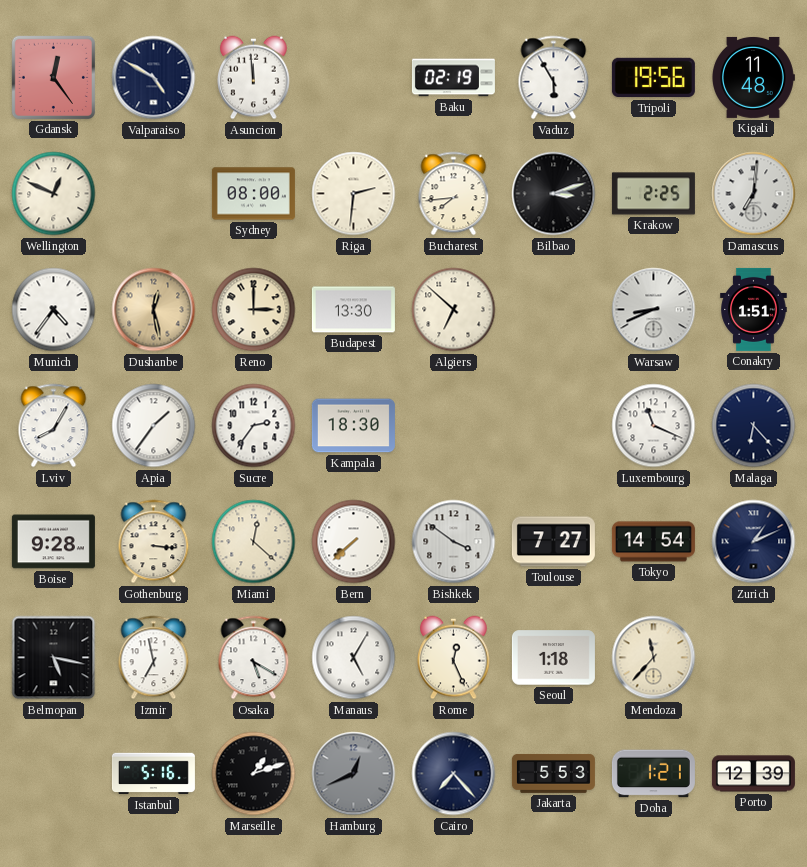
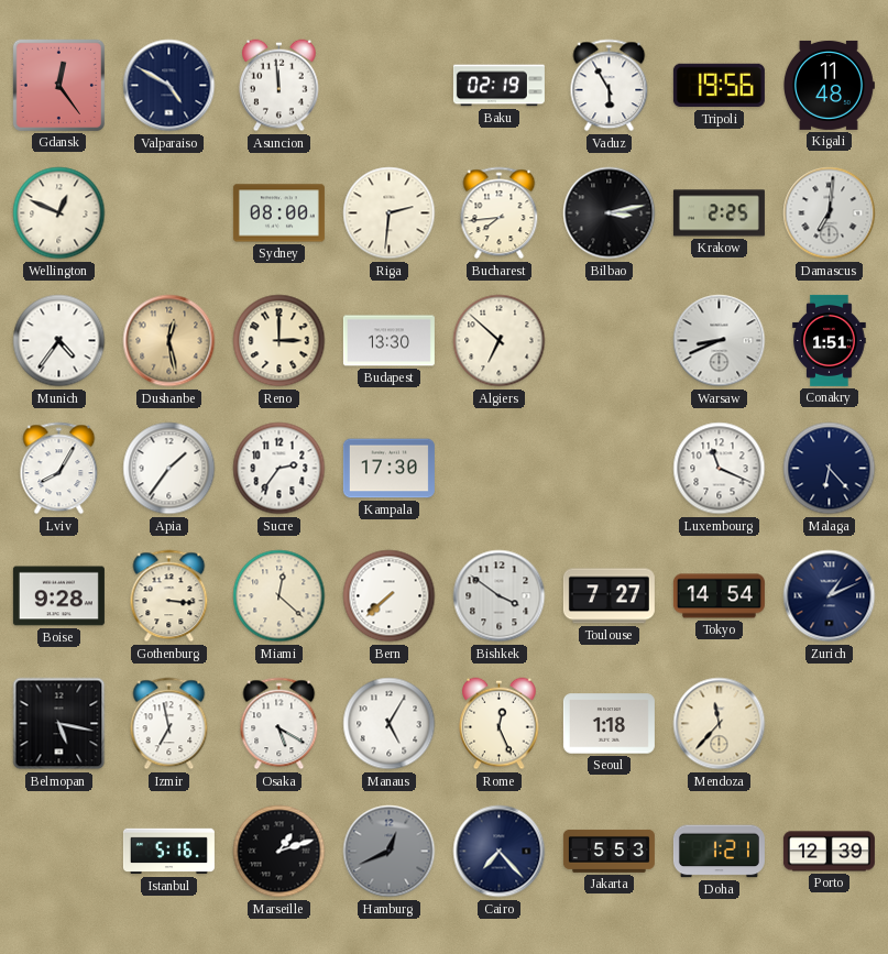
Bilbao: 3:12 -> 3:13
Kampala: 18:30 -> 17:30
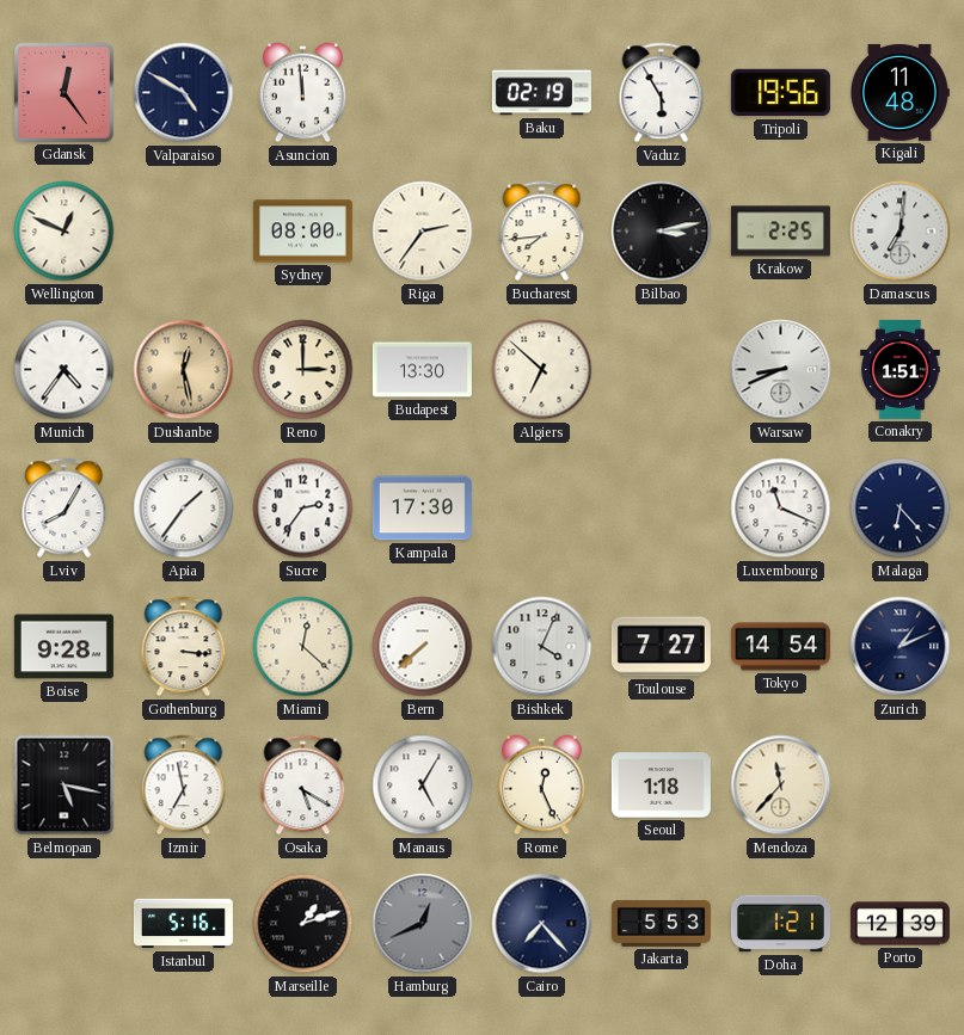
Riga: 2:31 -> 2:36
Bishkek: 3:51 -> 4:04
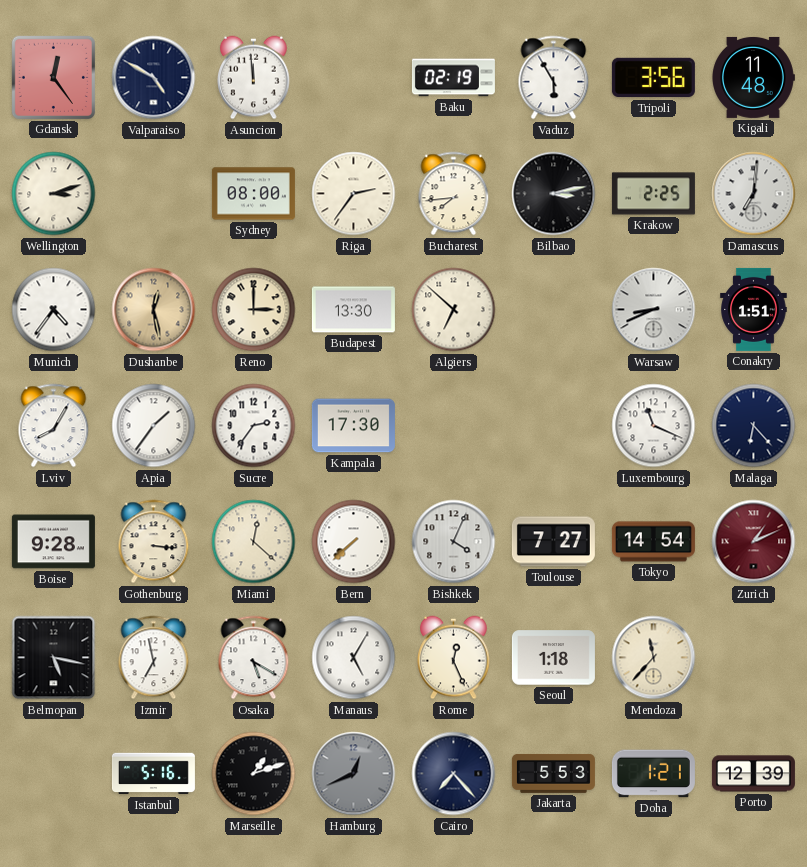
Tripoli: 19:56 -> 3:56
Wellington: 12:49 -> 3:12
Zurich dial: navy -> burgundy
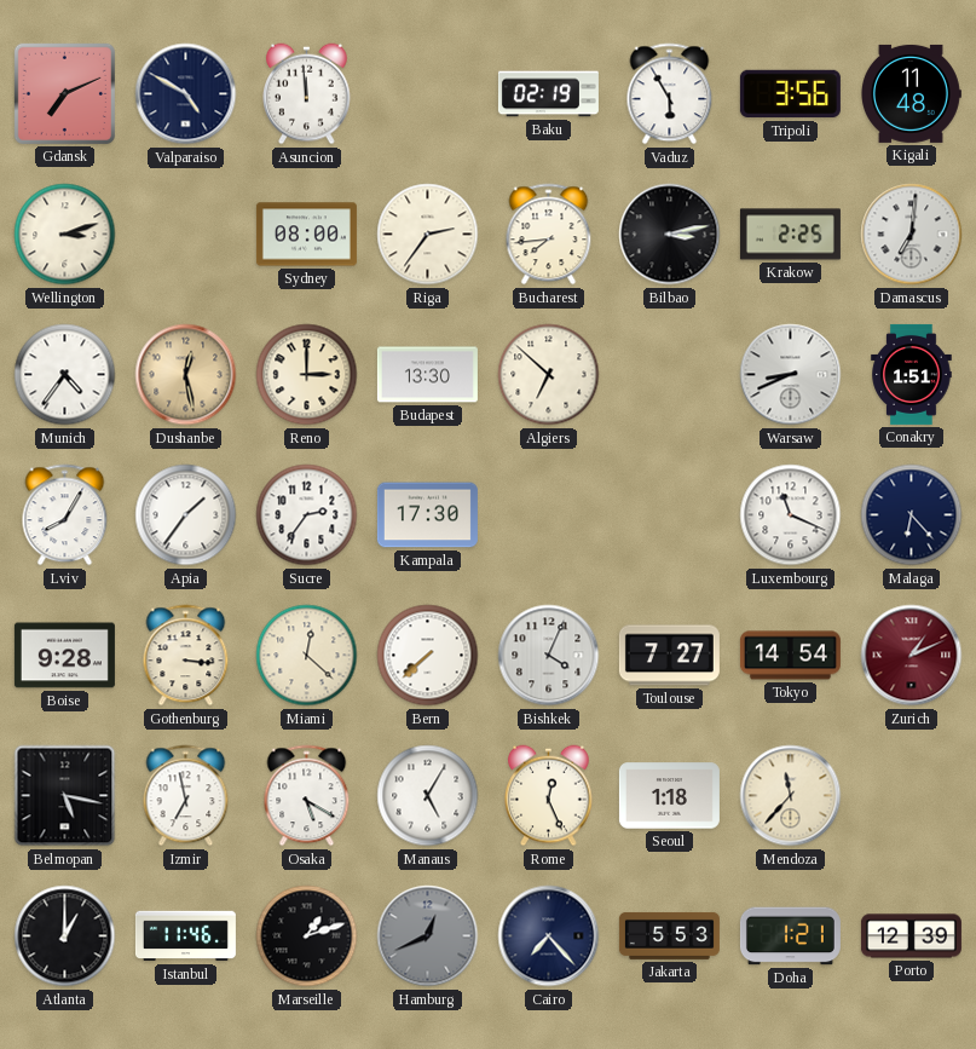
Gdansk: 12:24 -> 7:11
Atlanta: none -> 1:00
Istanbul: 5:16 -> 11:46
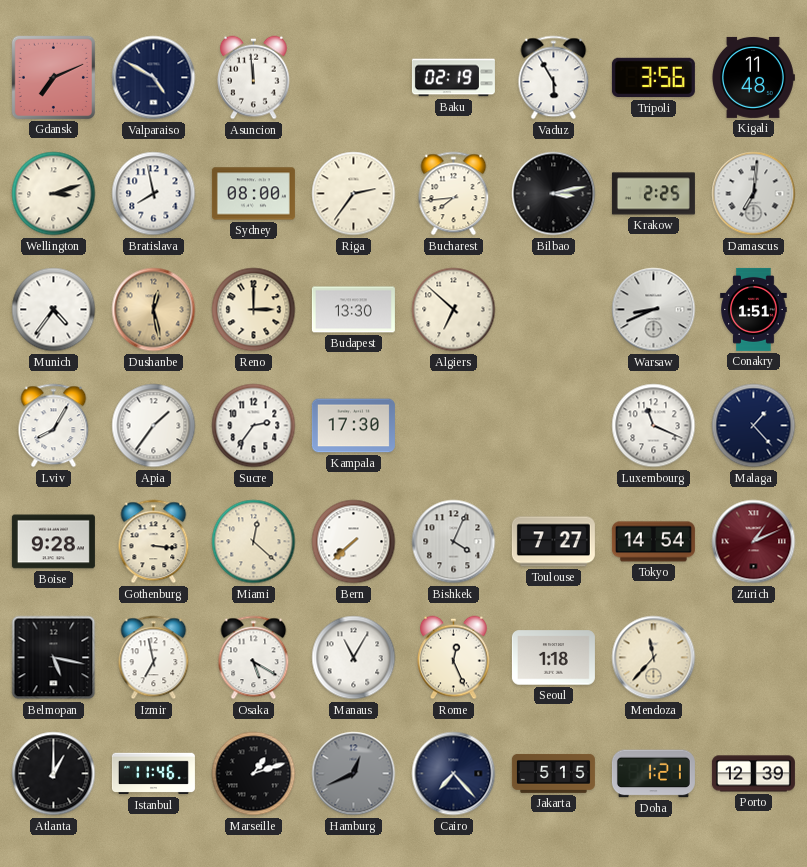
Bratislava: none -> 7:58
Malaga: 6:23 -> 1:23
Manaus: 5:05 -> 11:05
Jakarta: 5:53 -> 5:15
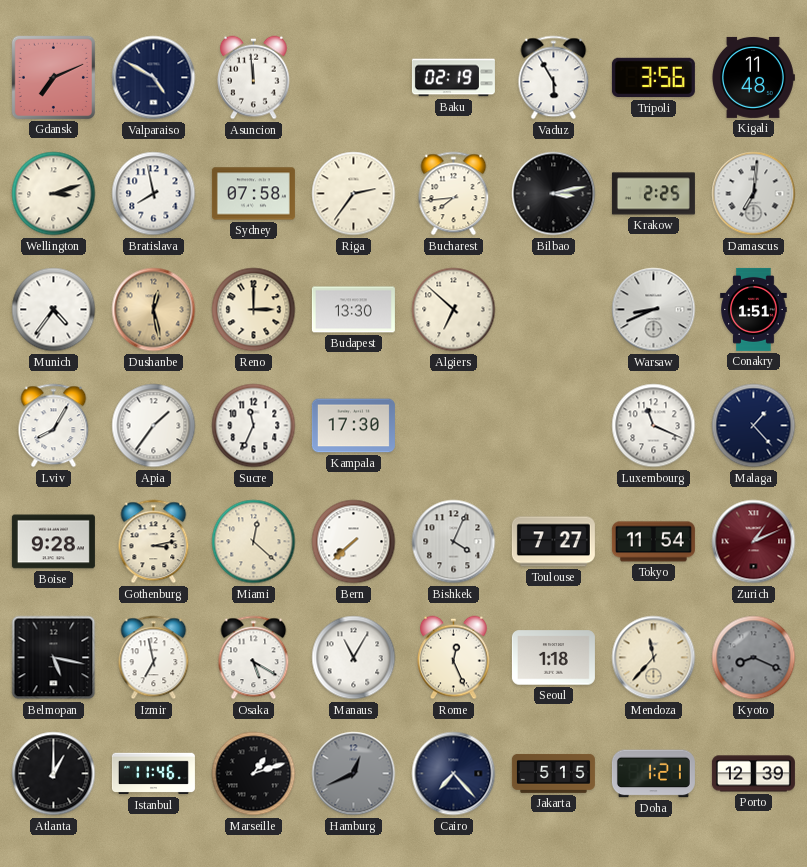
Sydney: 08:00 -> 07:58
Sucre: 2:36 -> 11:34
Gothenburg: 3:16 -> 3:13
Tokyo: 14:54 -> 11:54
Kyoto: none -> 8:19
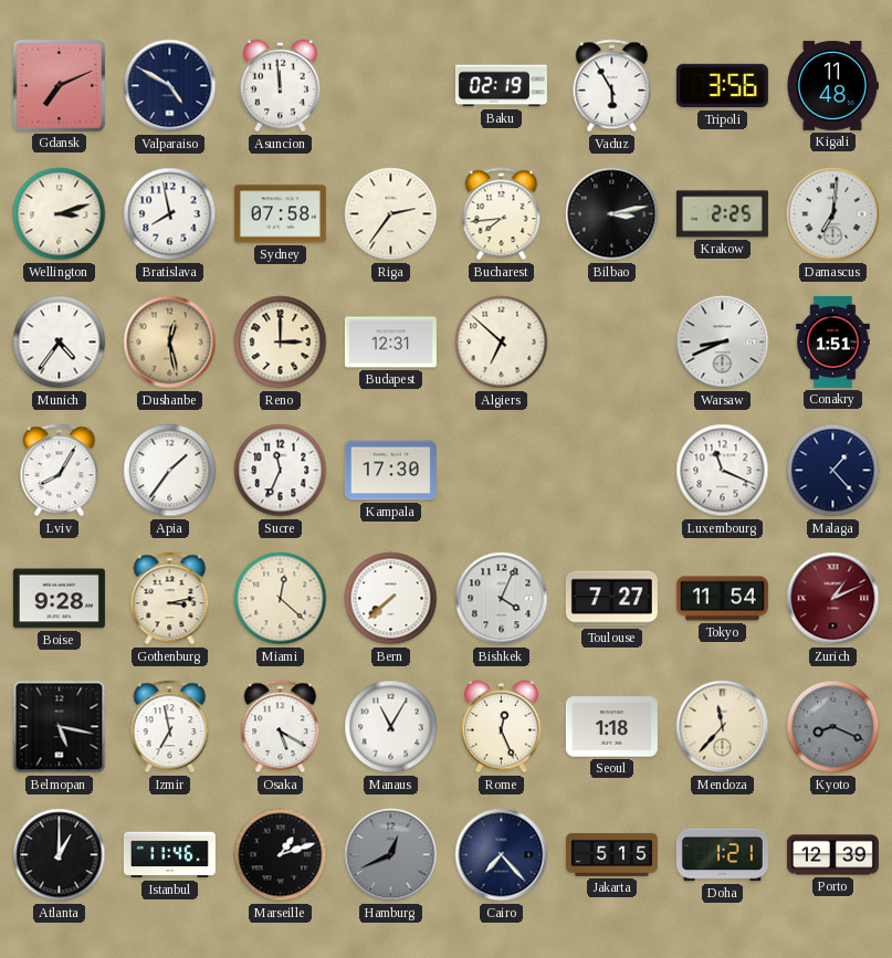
Budapest: 13:30 -> 12:31
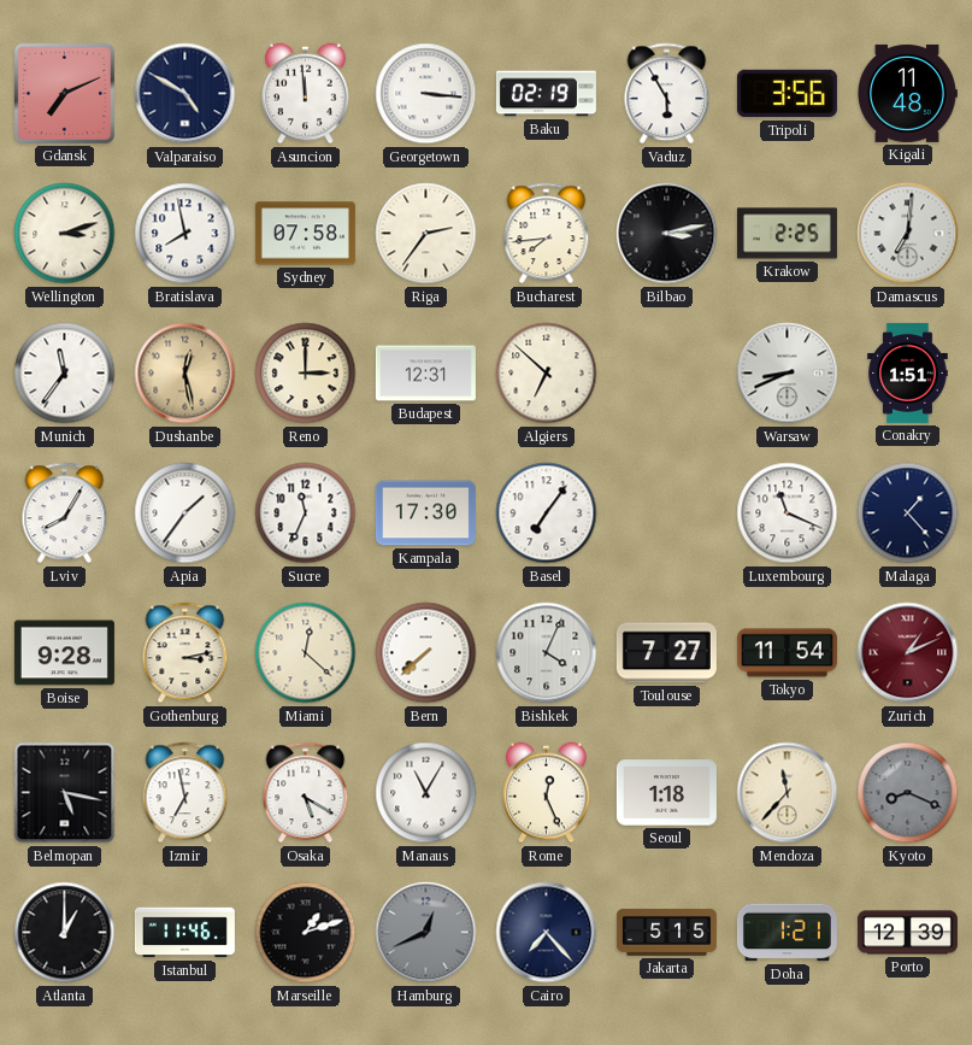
Georgetown: none -> 3:16
Munich: 4:36 -> 11:36
Basel: none -> 7:06
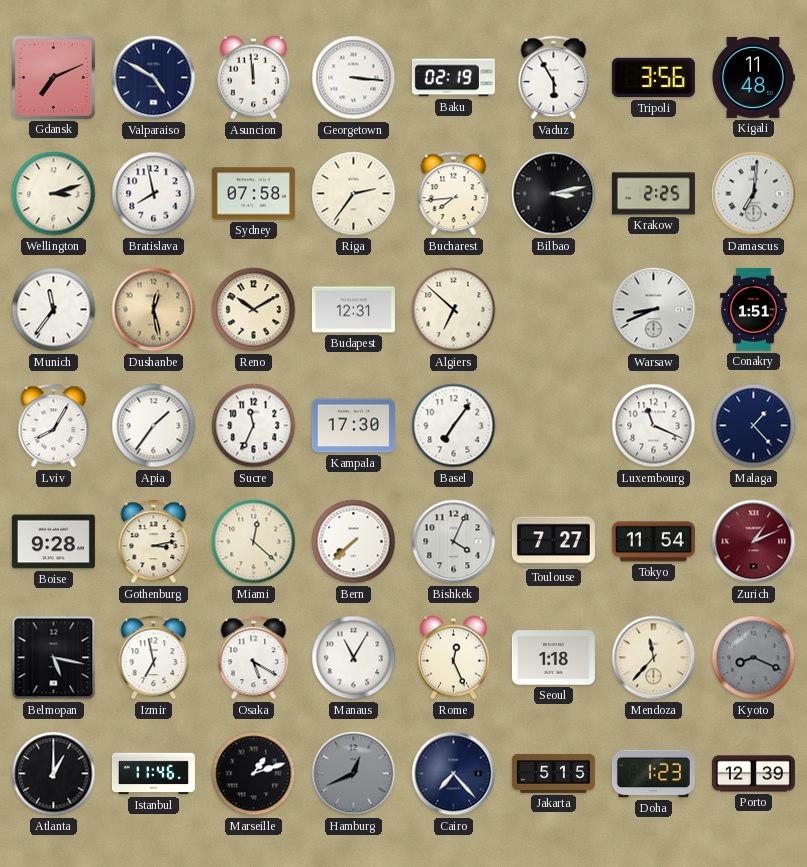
Reno: 3:00 -> 10:10
Doha: 1:21 -> 1:23
